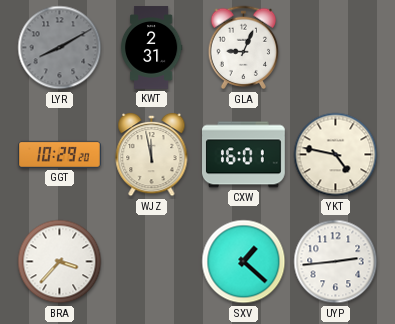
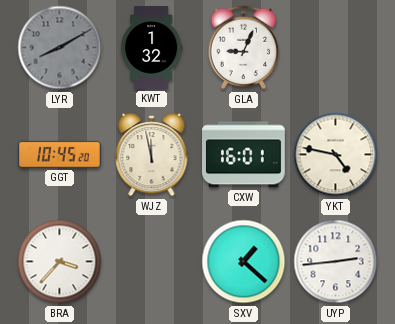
KWT: 2:31 -> 1:32
GGT: 10:29 -> 10:45
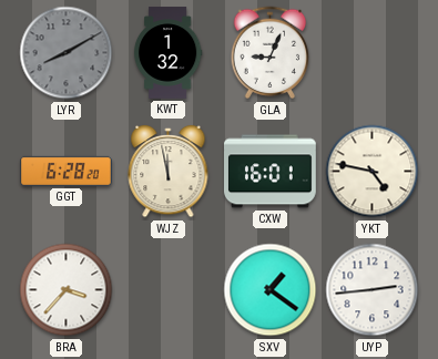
GGT: 10:45 -> 6:28
SXV: 1:22 -> 1:21
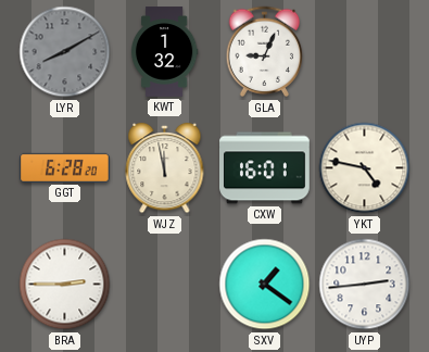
BRA: 3:37 -> 2:45
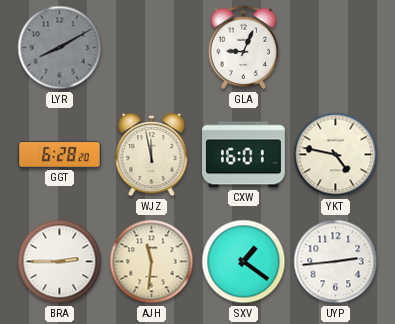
KWT: 1:32 -> none
AJH: none -> 11:31
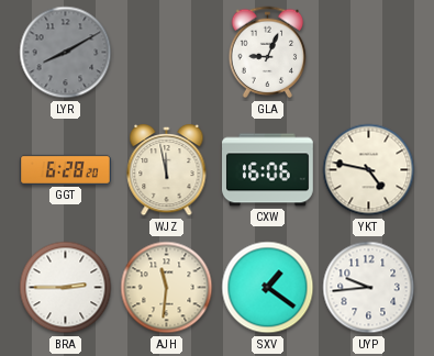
CXW: 16:01 -> 16:06
UYP: 2:44 -> 9:44
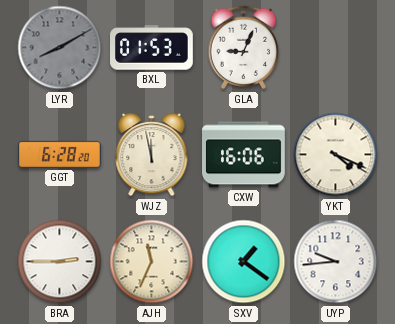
BXL: none -> 01:53
YKT: 4:47 -> 4:19
AJH: 11:31 -> 11:34
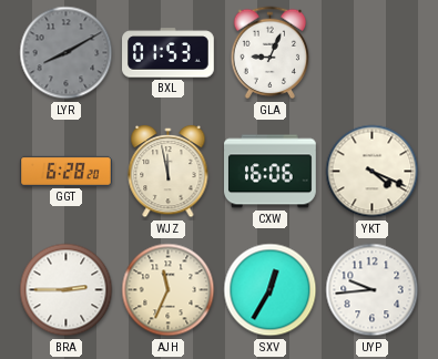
SXV: 1:21 -> 12:35
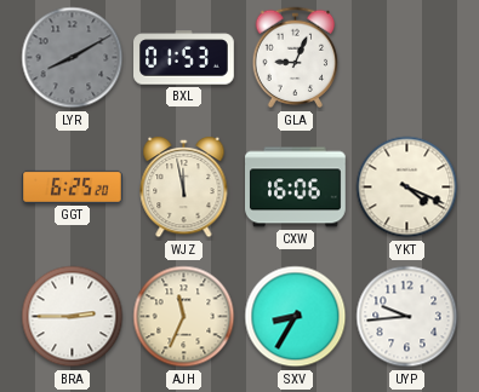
GGT: 6:28 -> 6:25
SXV: 12:35 -> 8:35
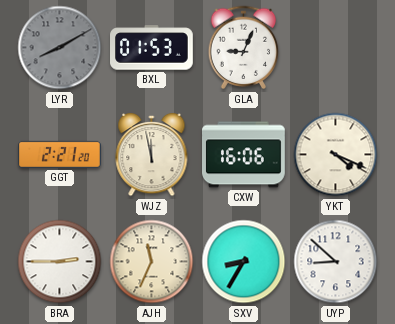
GGT: 6:25 -> 2:21
UYP: 9:44 -> 8:52
